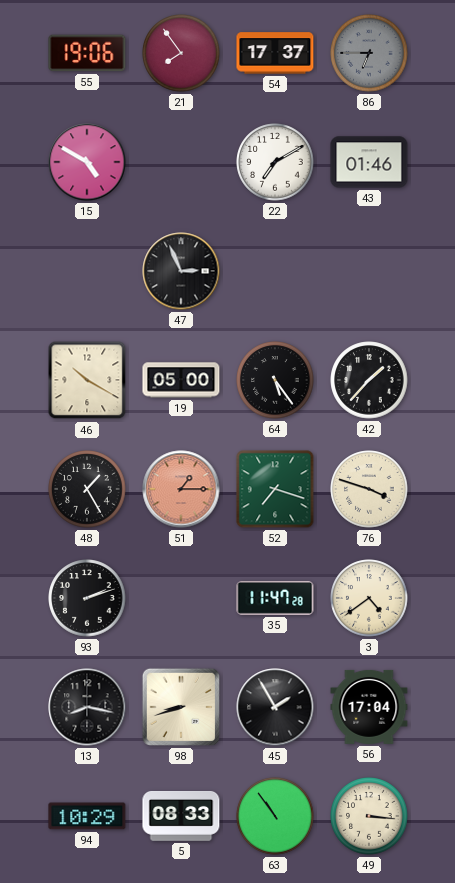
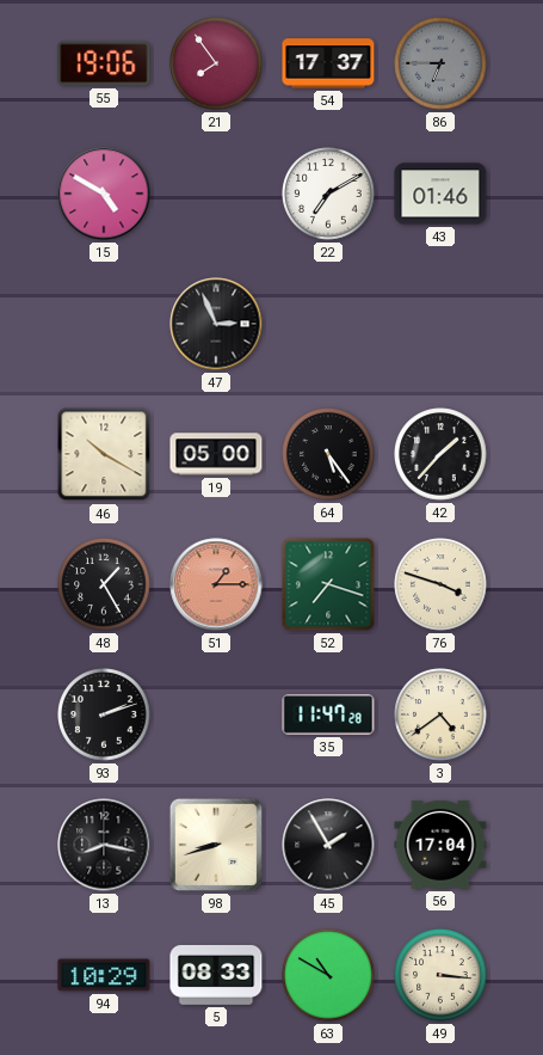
63: 10:54 -> 10:50
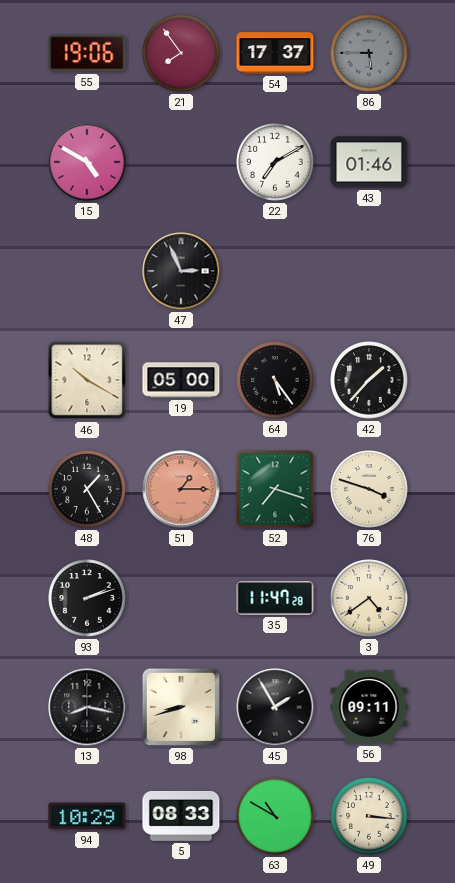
86: 6:45 -> 5:45
56: 17:04 -> 09:11
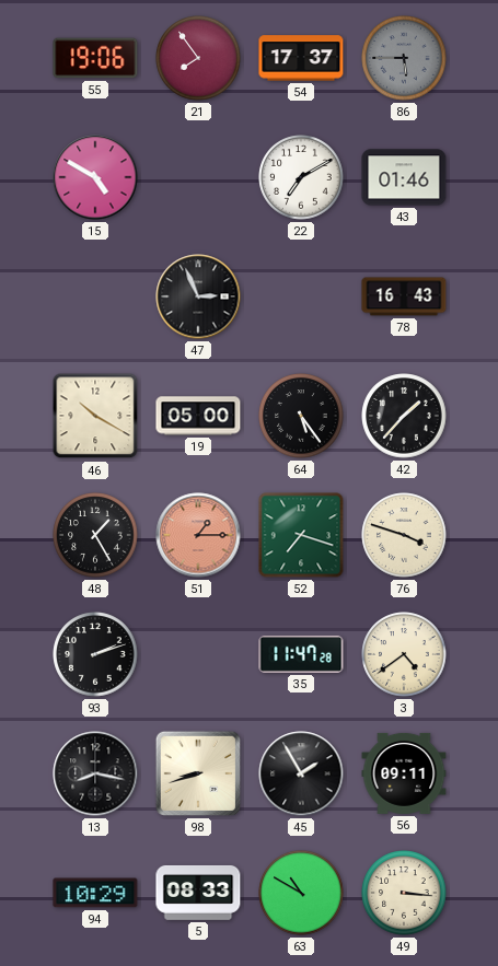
78: none -> 16:43
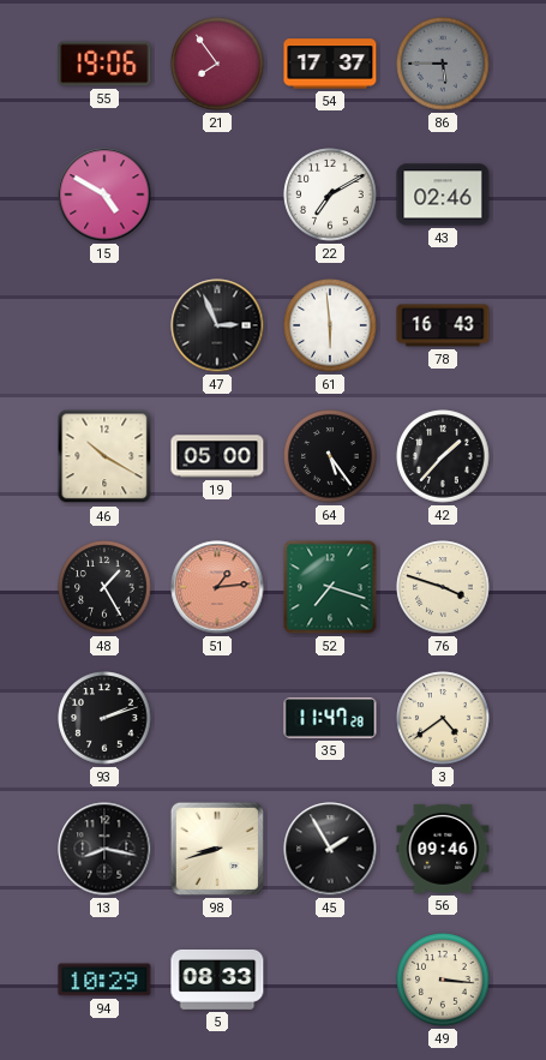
43: 01:46 -> 02:46
61: none -> 5:59
51: 1:15 -> 1:14
56: 09:11 -> 09:46
63: 10:50 -> none
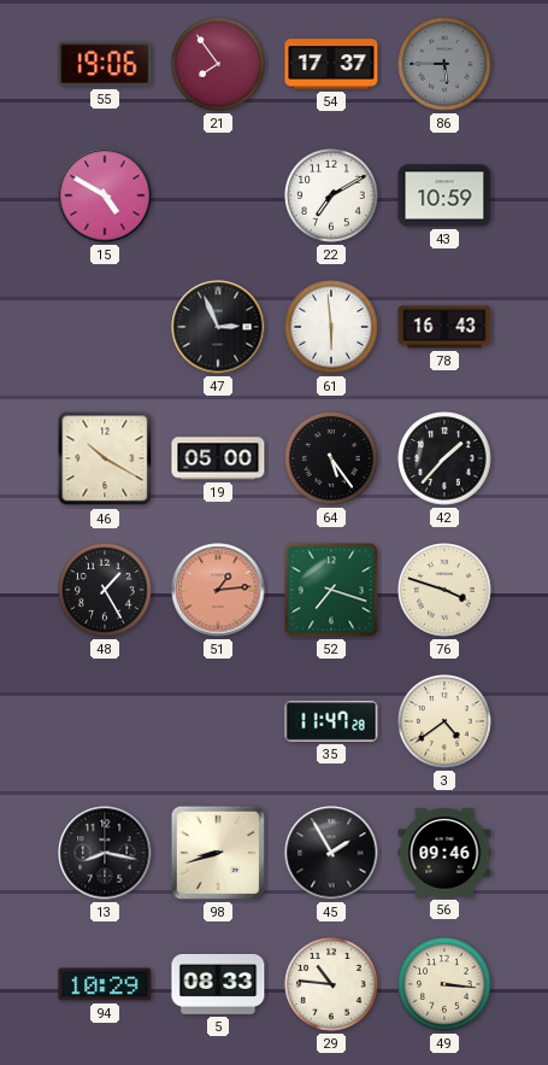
43: 02:46 -> 10:59
93: 2:12 -> none
29: none -> 10:46
